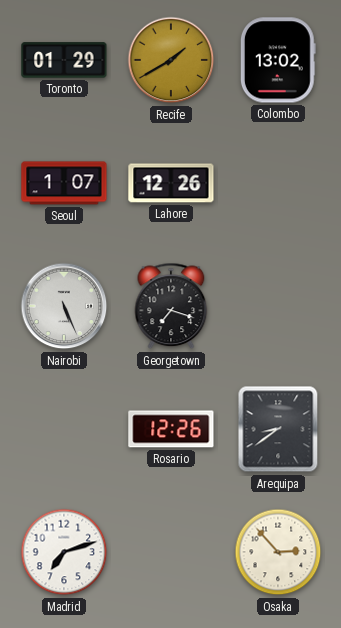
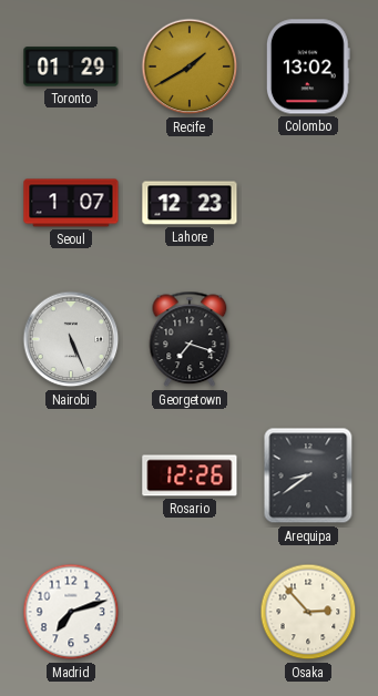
Lahore: 12:26 -> 12:23
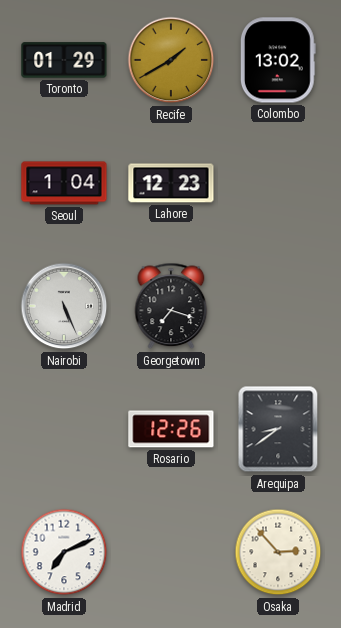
Seoul: 1:07 -> 1:04
Madrid: 7:12 -> 7:11
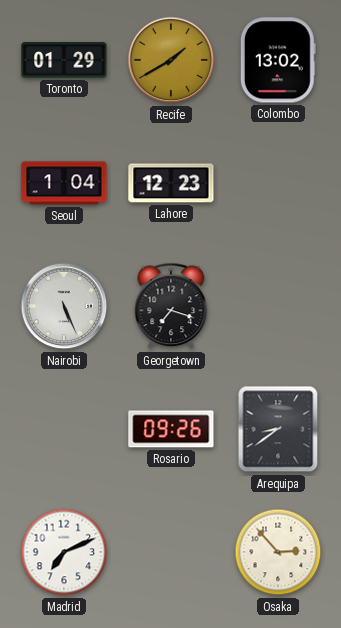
Rosario: 12:26 -> 09:26
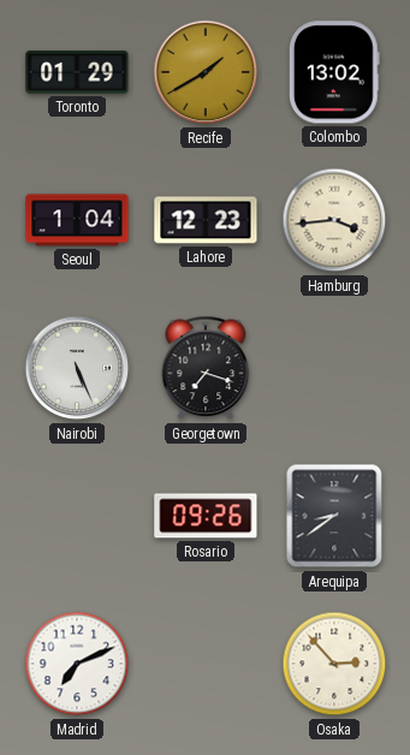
Hamburg: none -> 3:44
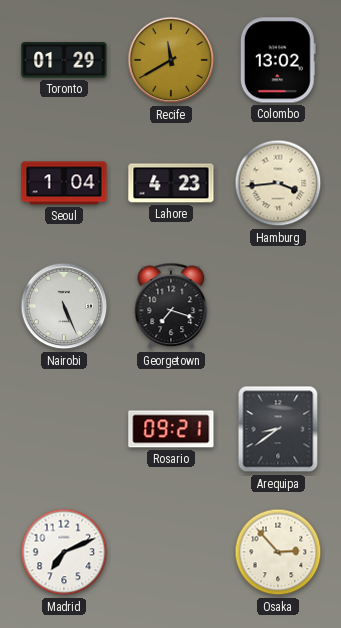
Recife: 1:40 -> 11:40
Lahore: 12:23 -> 4:23
Rosario: 09:26 -> 09:21
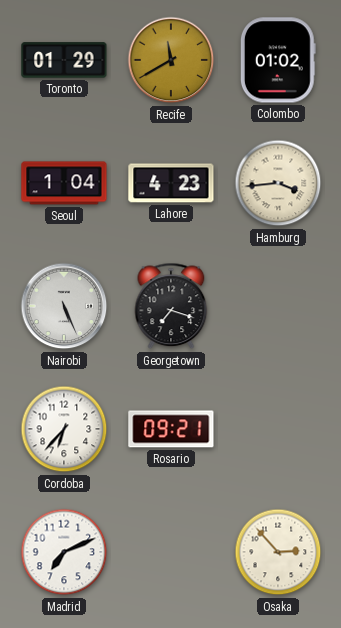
Colombo: 13:02 -> 01:02
Cordoba: none -> 6:37
Arequipa: 8:39 -> none
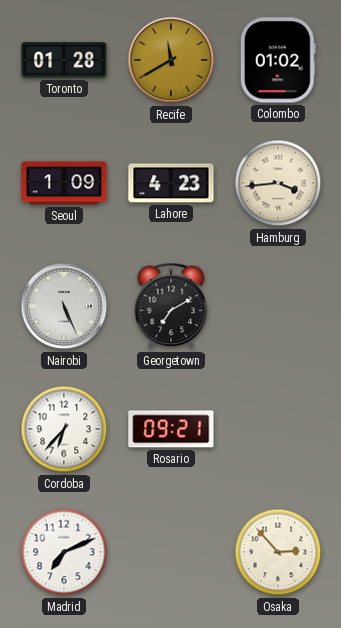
Toronto: 01:29 -> 01:28
Seoul: 1:04 -> 1:09
Georgetown: 7:18 -> 7:10
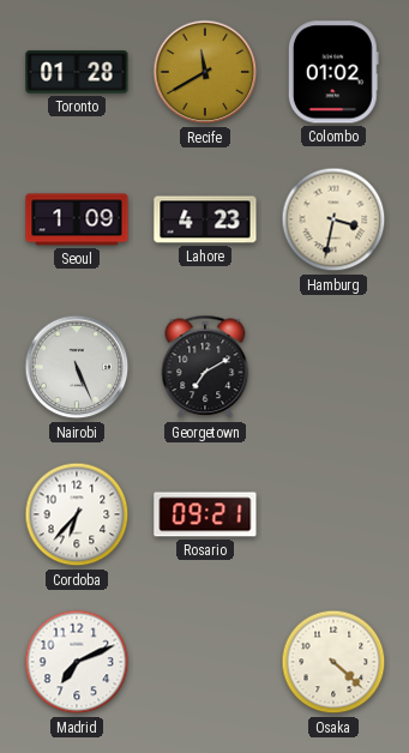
Hamburg: 3:44 -> 3:32
Osaka: 2:53 -> 4:22
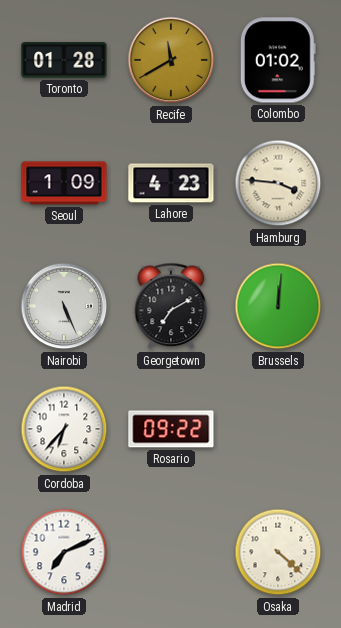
Hamburg: 3:32 -> 3:46
Brussels: none -> 12:01
Rosario: 09:21 -> 09:22
